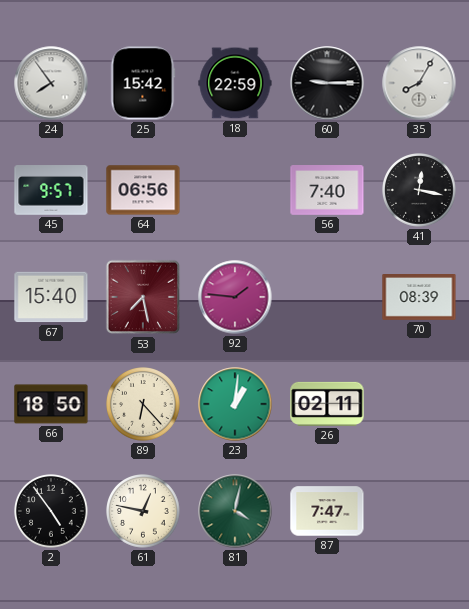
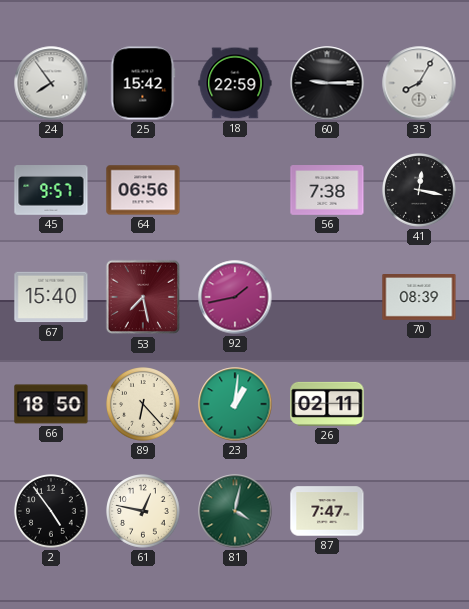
56: 7:40 -> 7:38
92: 1:46 -> 1:43
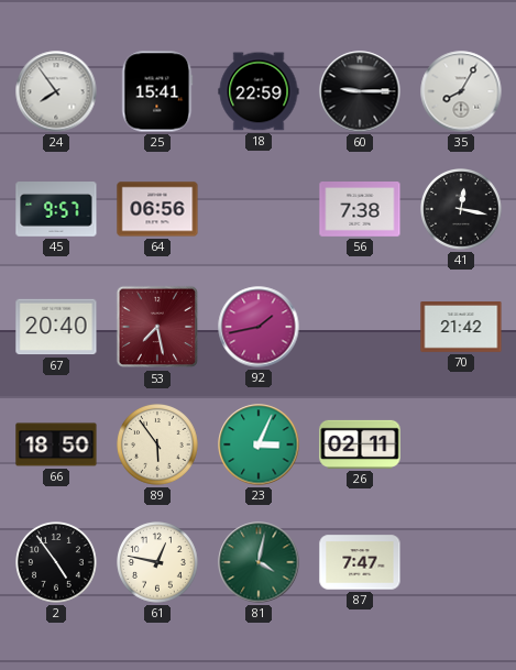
25: 15:42 -> 15:41
67: 15:40 -> 20:40
70: 08:39 -> 21:42
89: 6:23 -> 5:54
23: 1:01 -> 3:04
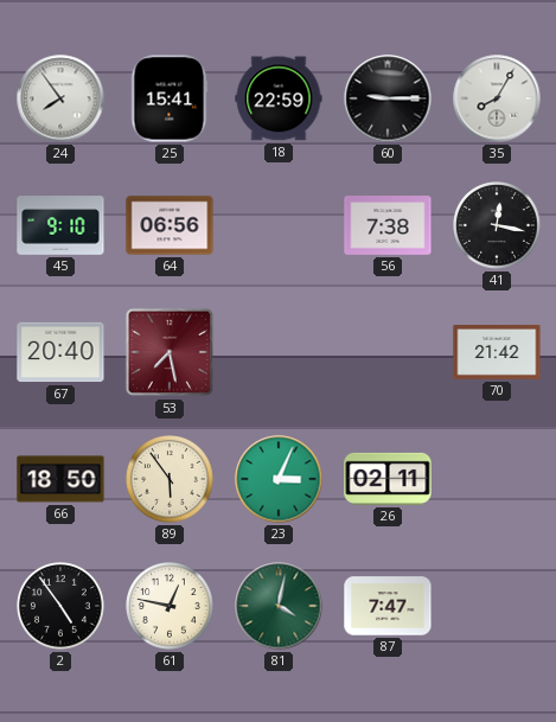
45: 9:57 -> 9:10
92: 1:43 -> none
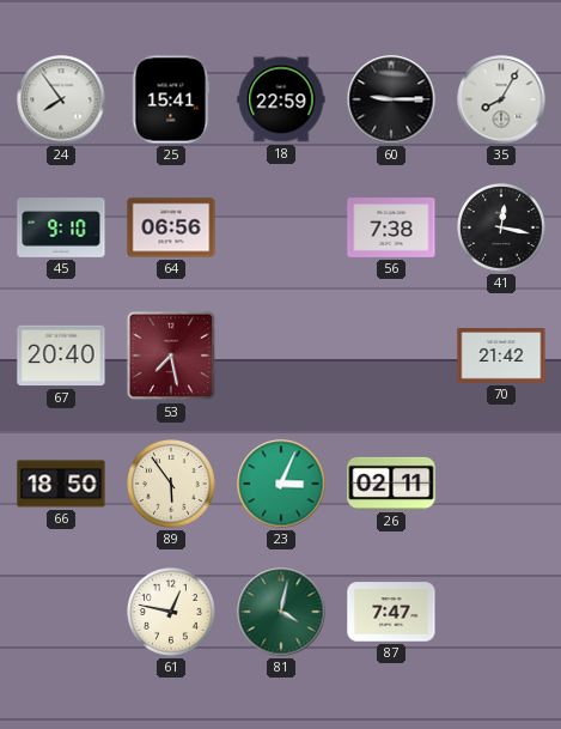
2: 4:54 -> none
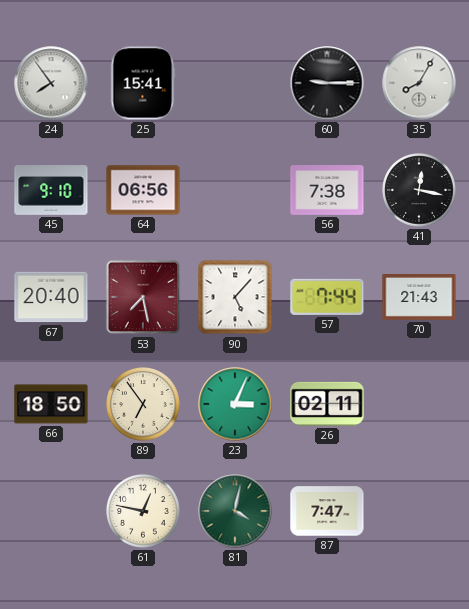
18: 22:59 -> none
90: none -> 5:07
57: none -> 7:44
70: 21:42 -> 21:43
89: 5:54 -> 6:54
